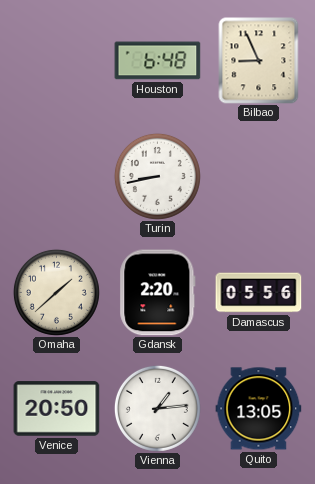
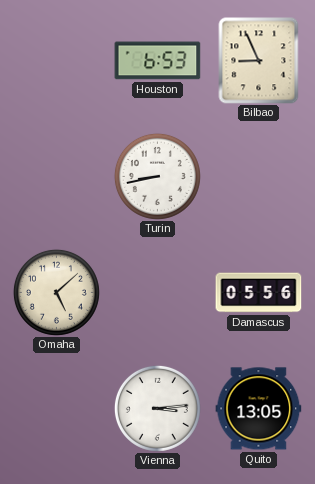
Houston: 6:48 -> 6:53
Omaha: 1:38 -> 5:08
Gdansk: 2:20 -> none
Venice: 20:50 -> none
Vienna: 1:14 -> 3:14
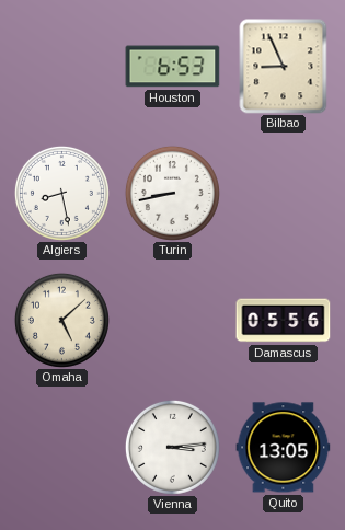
Algiers: none -> 8:28
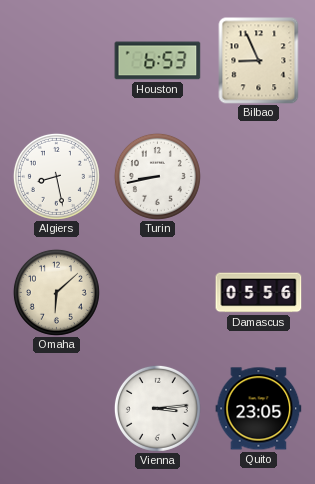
Omaha: 5:08 -> 6:08
Quito: 13:05 -> 23:05
